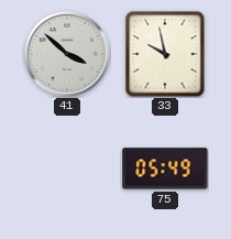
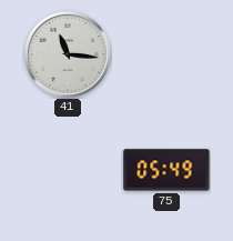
41: 3:52 -> 11:16
33: 9:58 -> none
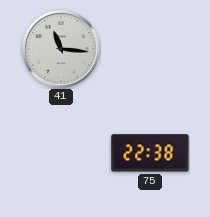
75: 05:49 -> 22:38
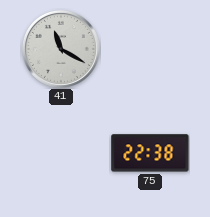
41: 11:16 -> 11:20
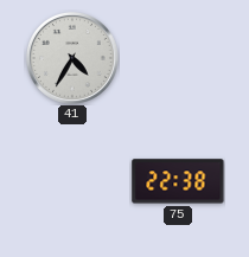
41: 11:20 -> 4:35
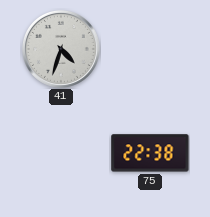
41: 4:35 -> 4:33
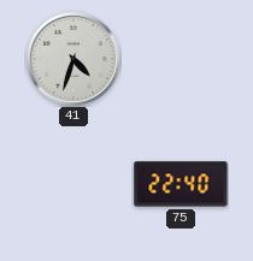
75: 22:38 -> 22:40
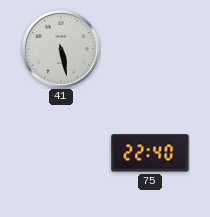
41: 4:33 -> 5:28
